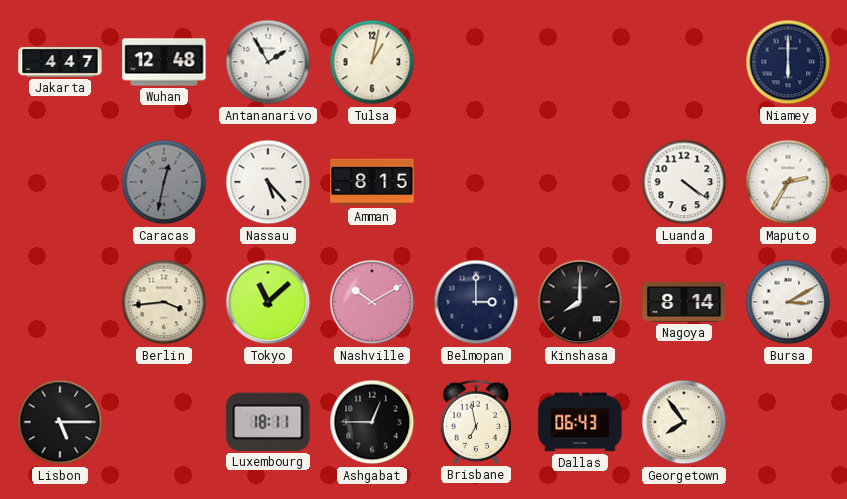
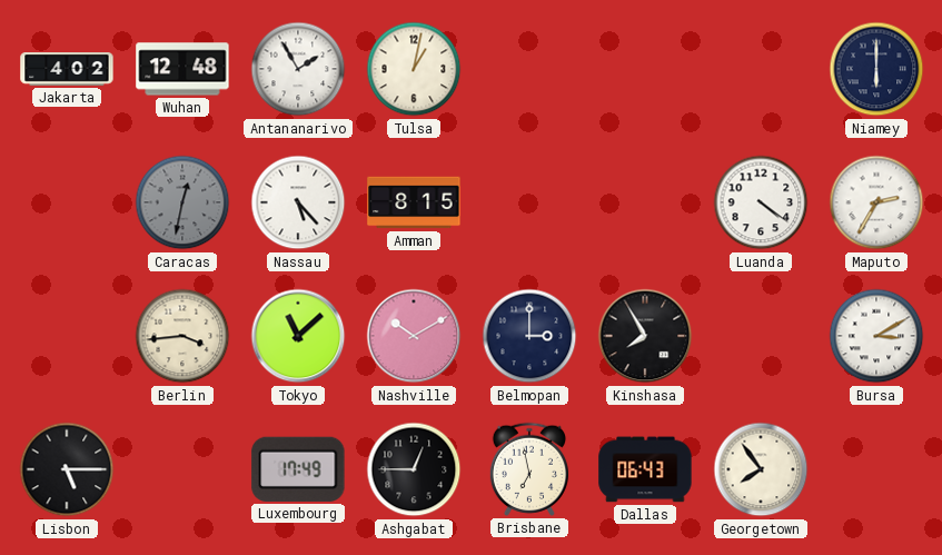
Jakarta: 4:47 -> 4:02
Kinshasa: 8:00 -> 7:55
Nagoya: 8:14 -> none
Luxembourg: 18:11 -> 17:49
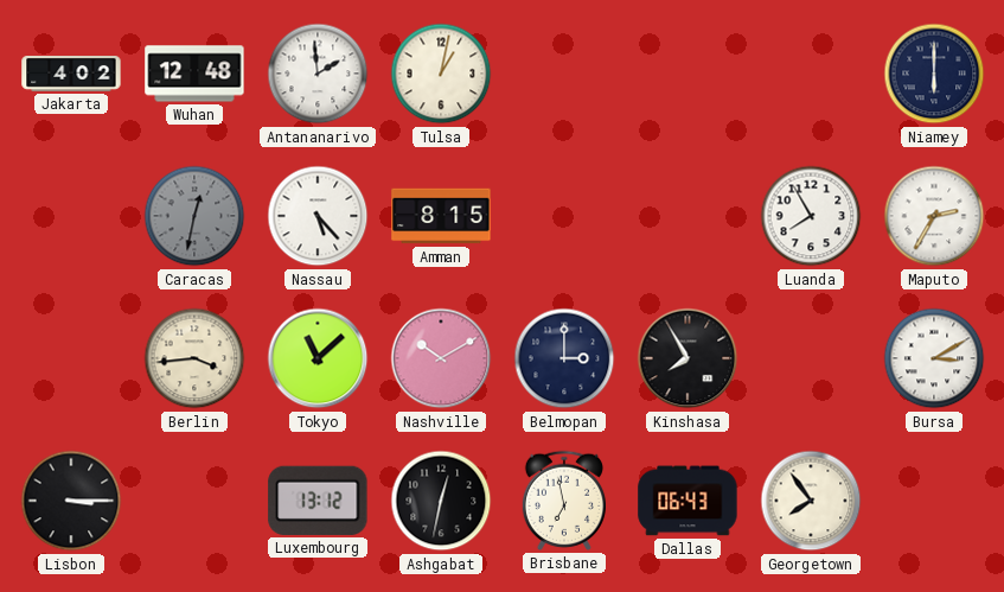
Antananarivo: 1:55 -> 1:59
Luanda: 4:21 -> 7:55
Lisbon: 5:15 -> 3:15
Luxembourg: 17:49 -> 13:12
Ashgabat: 12:45 -> 12:32
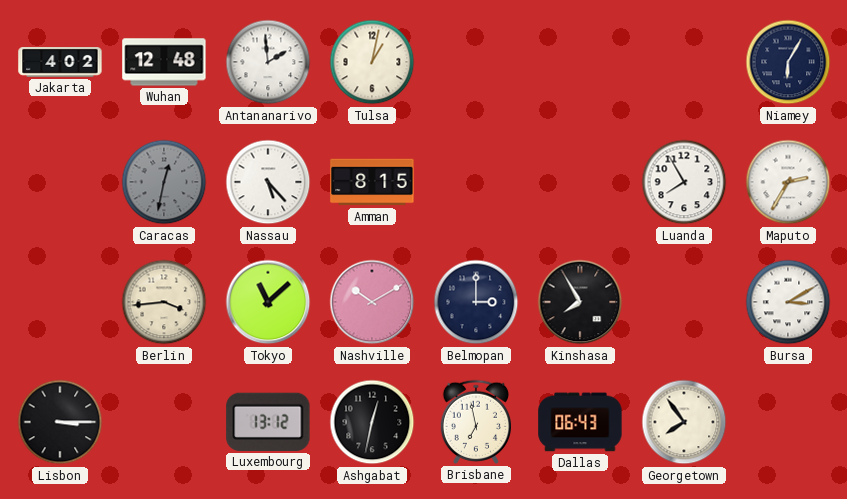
Niamey: 6:00 -> 6:05
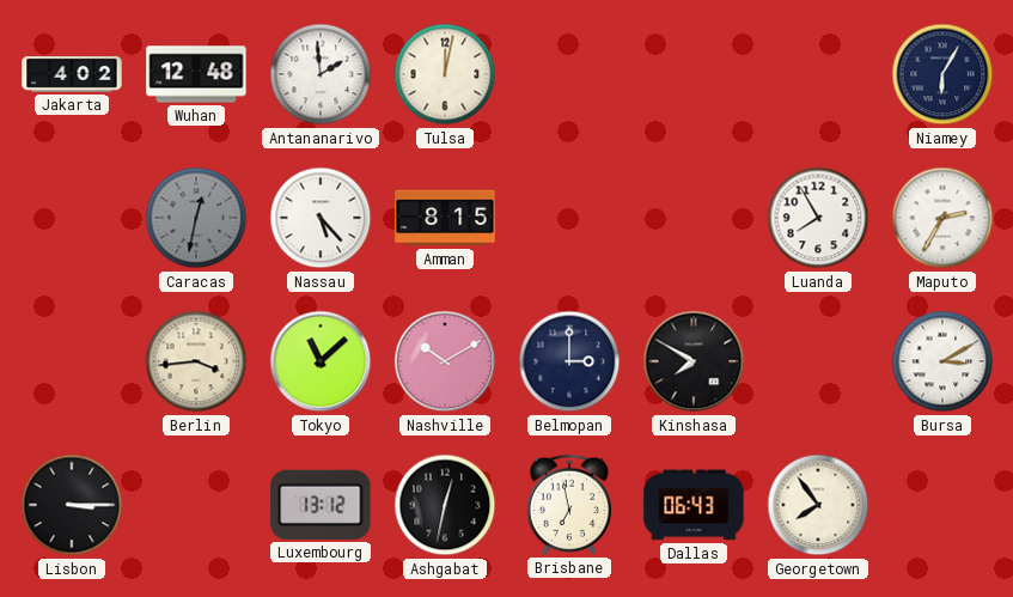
Tulsa: 1:02 -> 12:02
Kinshasa: 7:55 -> 7:50
